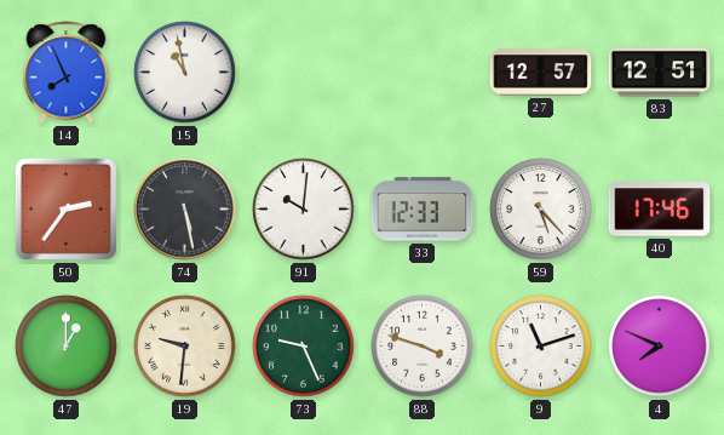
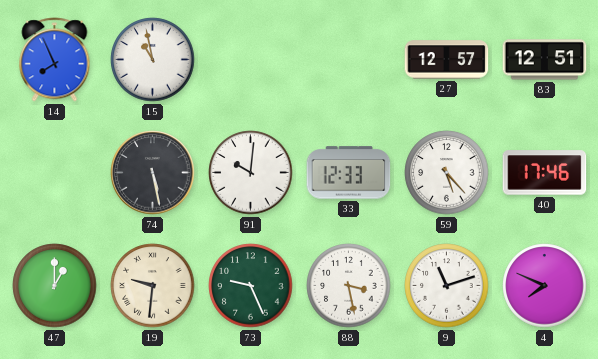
50: 2:36 -> none
88: 3:48 -> 3:28
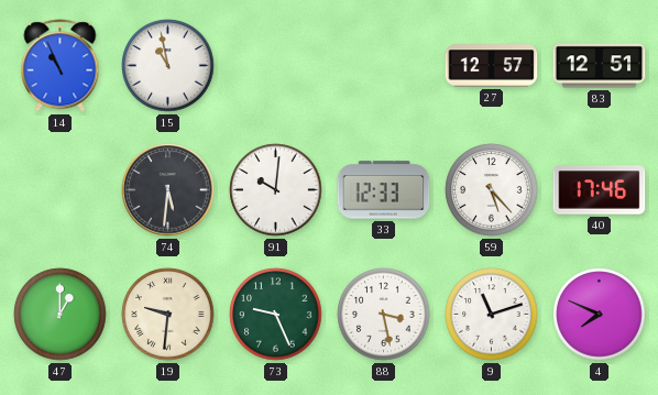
14: 7:56 -> 10:56
74: 5:28 -> 5:31
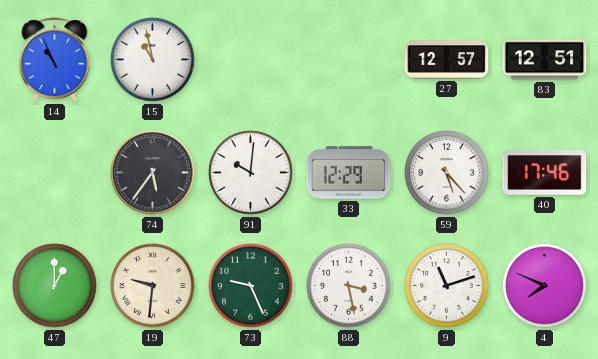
74: 5:31 -> 5:36
33: 12:33 -> 12:29
